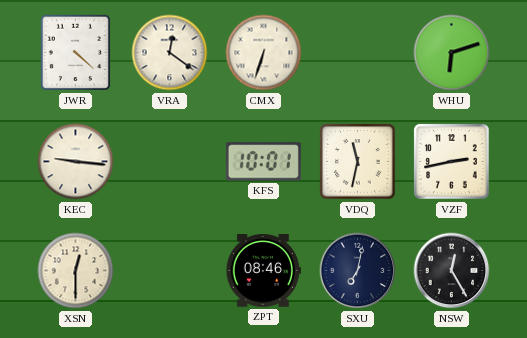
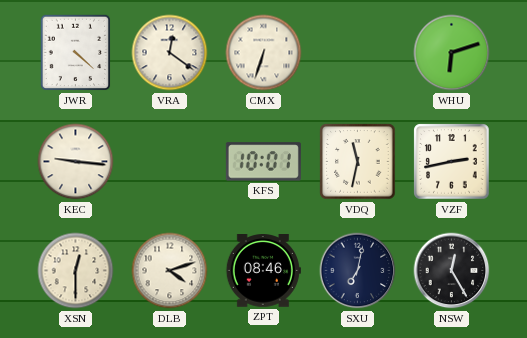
DLB: none -> 4:12
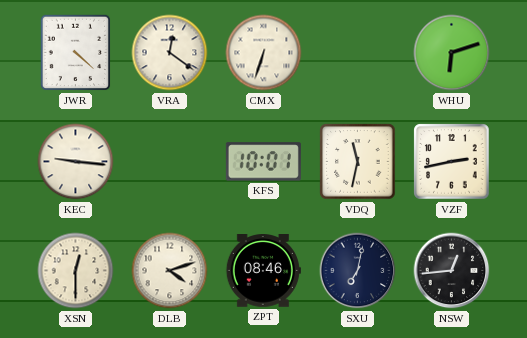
NSW: 12:25 -> 12:44
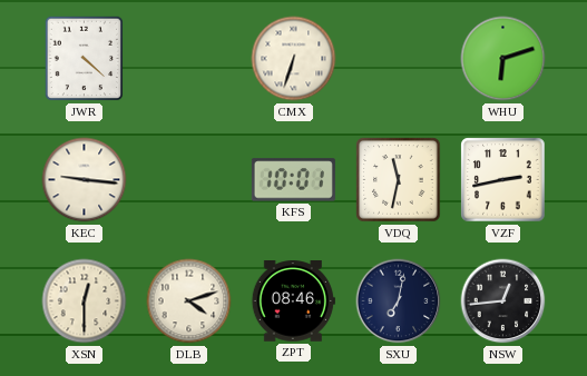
VRA: 12:21 -> none
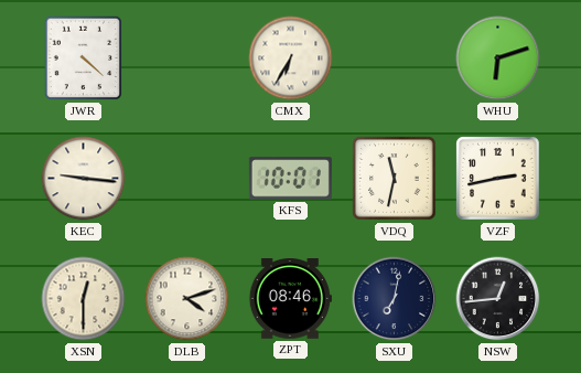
CMX: 6:33 -> 6:35
